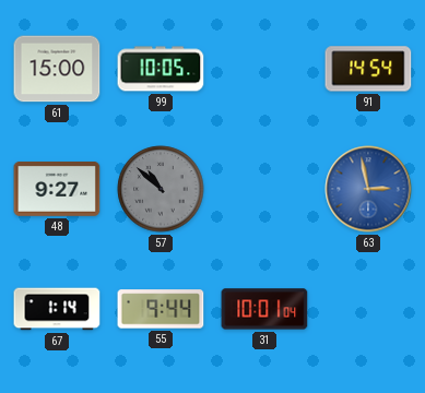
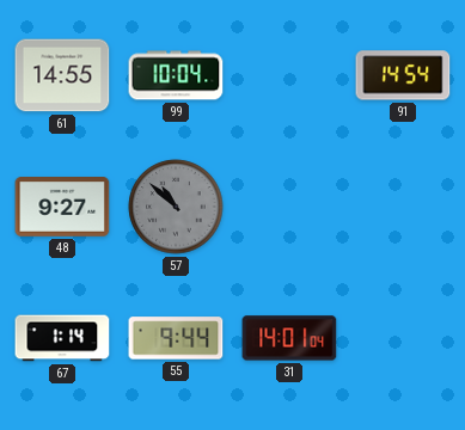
61: 15:00 -> 14:55
99: 10:05 -> 10:04
63: 2:58 -> none
31: 10:01 -> 14:01
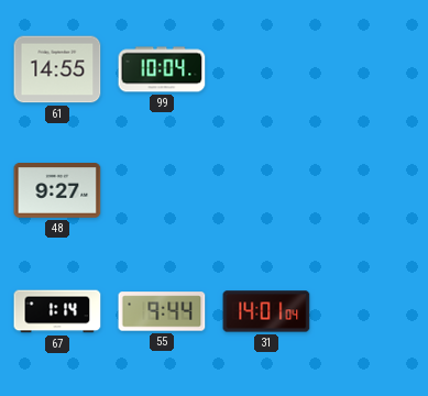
91: 14:54 -> none
57: 10:52 -> none
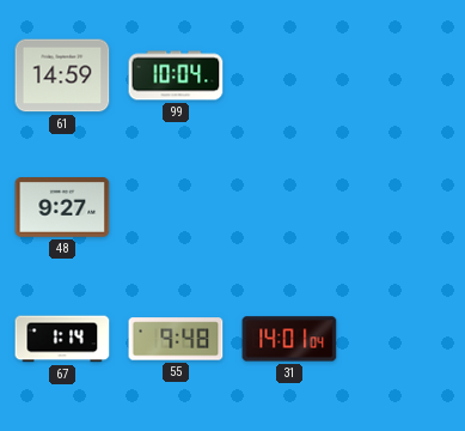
61: 14:55 -> 14:59
55: 9:44 -> 9:48
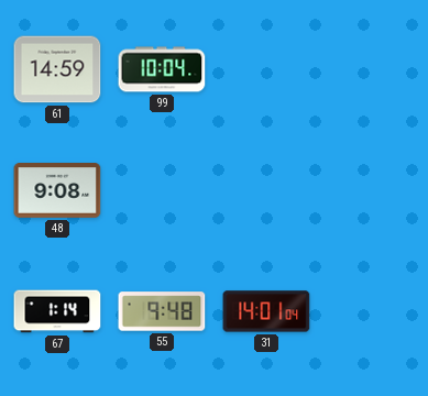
48: 9:27 -> 9:08
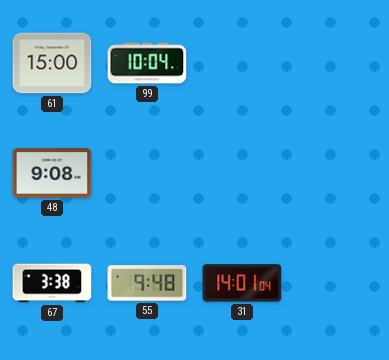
61: 14:59 -> 15:00
67: 1:14 -> 3:38
